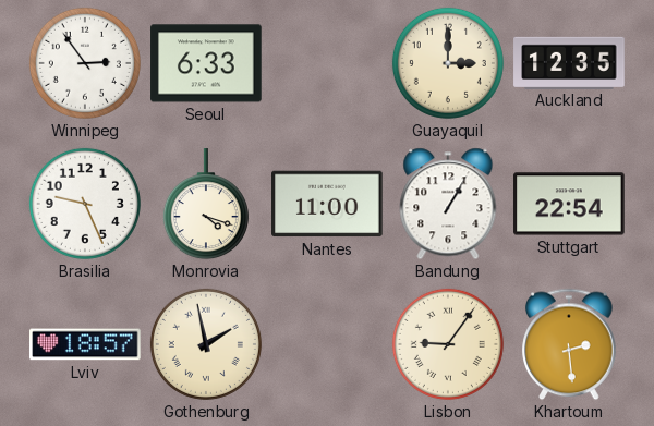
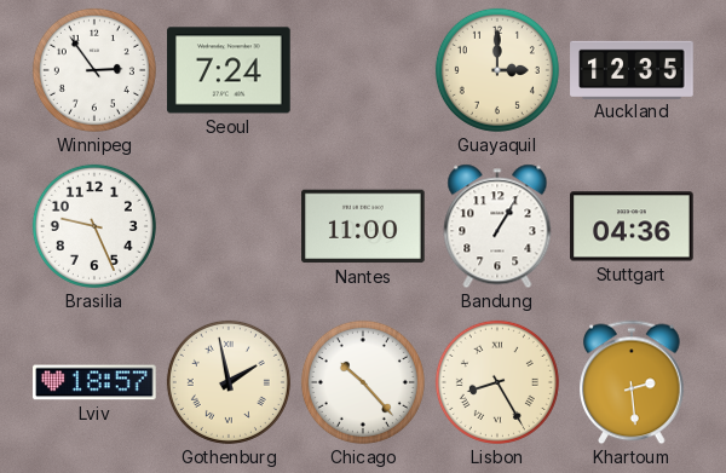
Seoul: 6:33 -> 7:24
Monrovia: 4:18 -> none
Stuttgart: 22:54 -> 04:36
Chicago: none -> 10:23
Lisbon: 9:06 -> 8:25
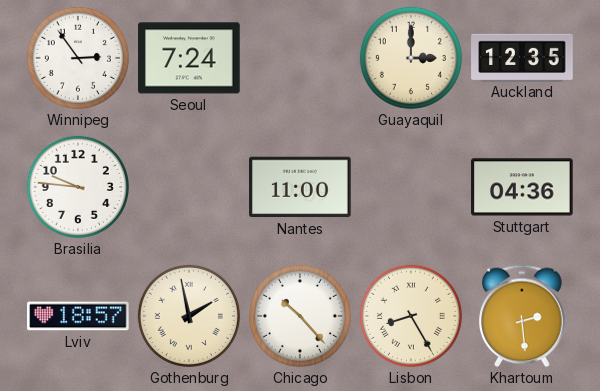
Brasilia: 9:26 -> 9:46
Bandung: 1:05 -> none
